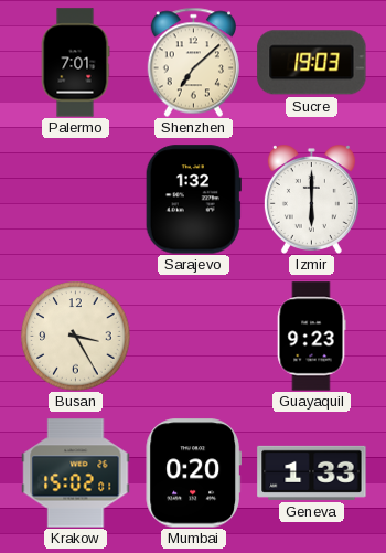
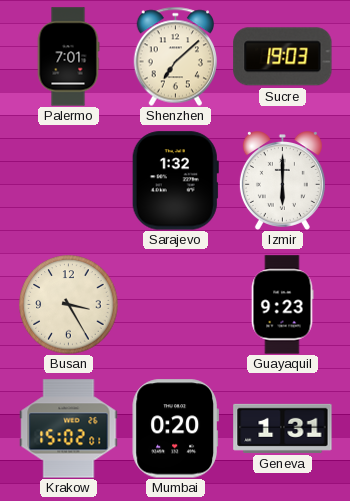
Geneva: 1:33 -> 1:31
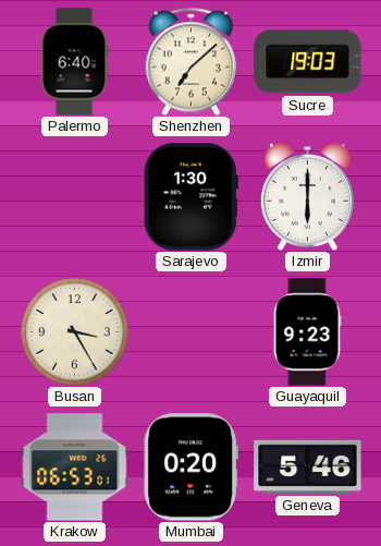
Palermo: 7:01 -> 6:40
Sarajevo: 1:32 -> 1:30
Krakow: 15:02 -> 06:53
Geneva: 1:31 -> 5:46
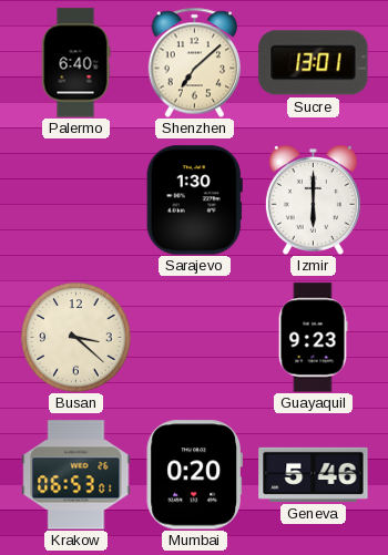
Sucre: 19:03 -> 13:01
Busan: 3:25 -> 3:22
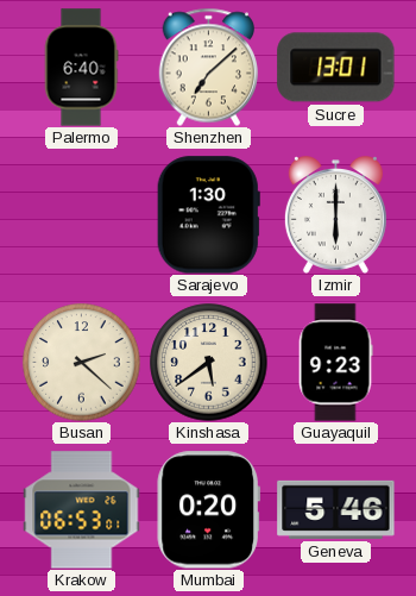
Busan: 3:22 -> 2:22
Kinshasa: none -> 5:39
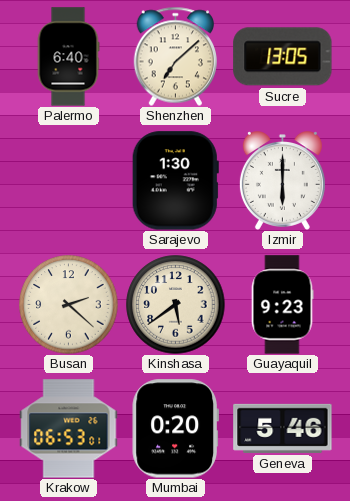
Sucre: 13:01 -> 13:05
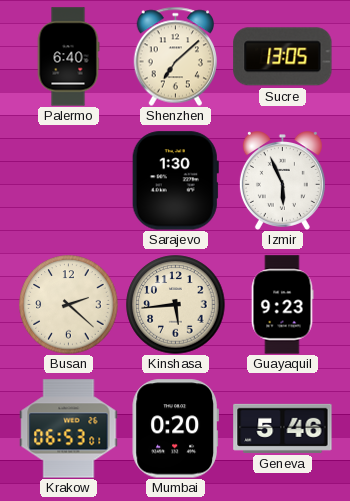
Izmir: 6:00 -> 5:56
Kinshasa: 5:39 -> 5:44
